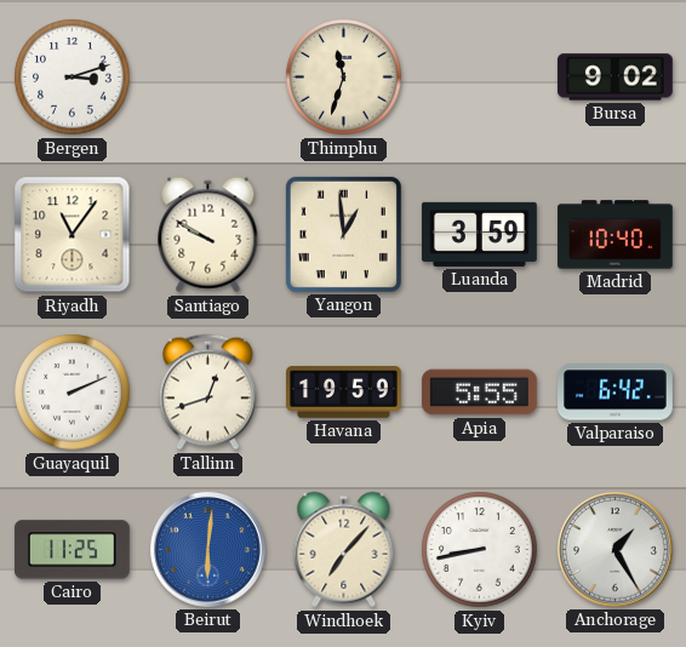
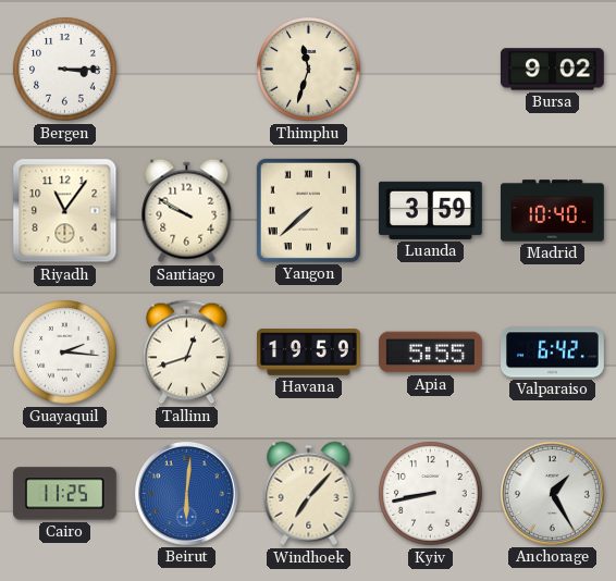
Bergen: 3:12 -> 3:15
Yangon: 12:59 -> 7:38
Guayaquil: 2:11 -> 2:16
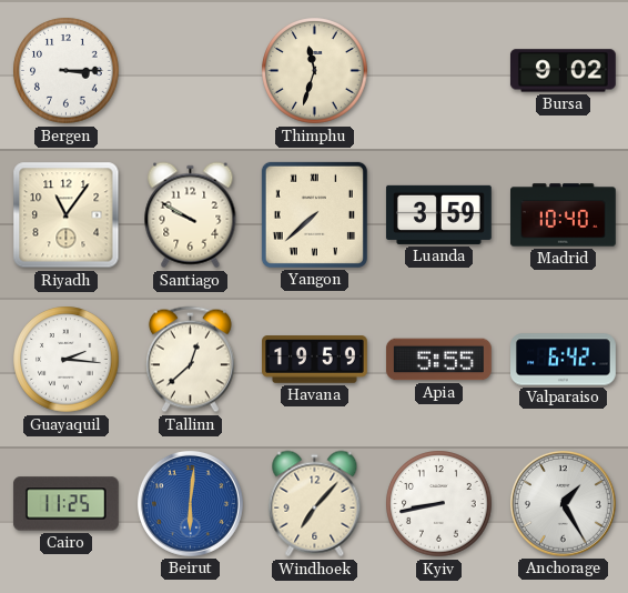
Tallinn: 12:42 -> 12:38
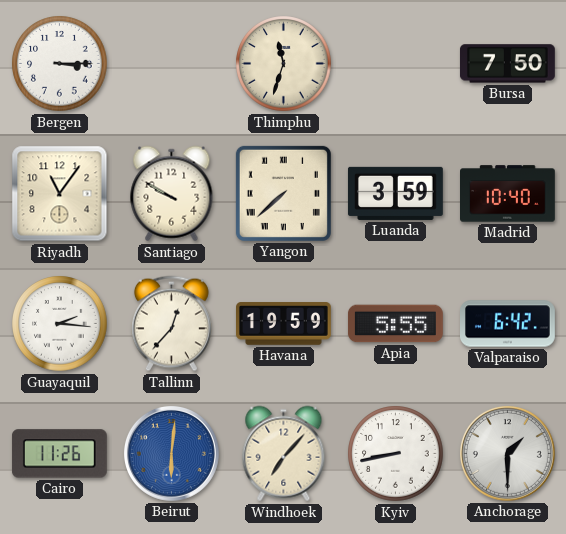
Bursa: 9:02 -> 7:50
Tallinn: 12:38 -> 12:37
Cairo: 11:25 -> 11:26
Anchorage: 1:25 -> 1:30
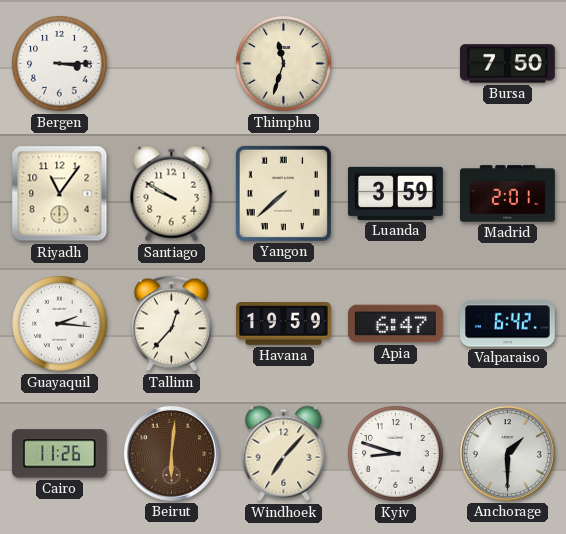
Madrid: 10:40 -> 2:01
Apia: 5:55 -> 6:47
Beirut dial: blue -> brown
Kyiv: 8:43 -> 8:48
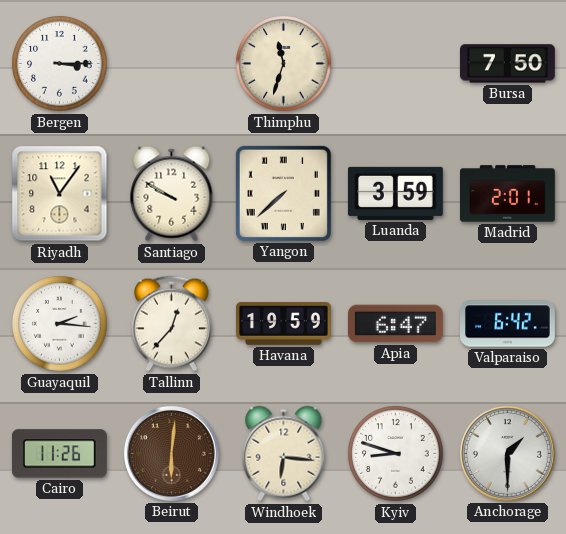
Windhoek: 7:07 -> 6:16
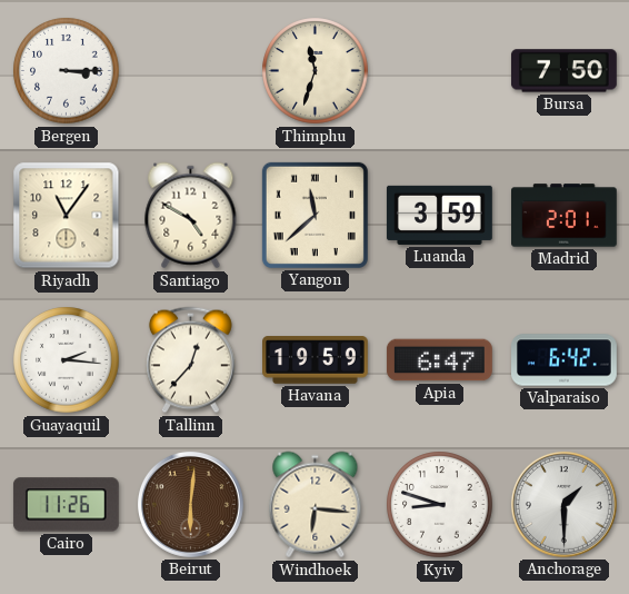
Santiago: 9:50 -> 4:50
Yangon: 7:38 -> 11:38
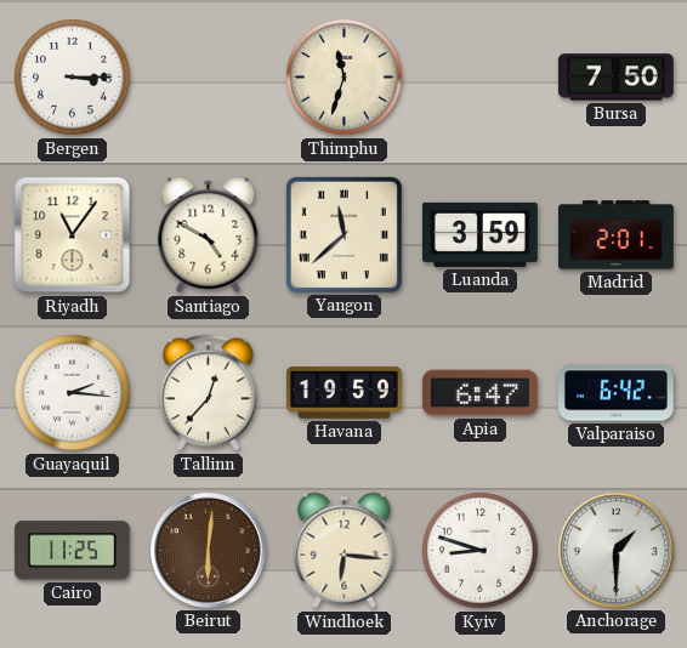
Cairo: 11:26 -> 11:25
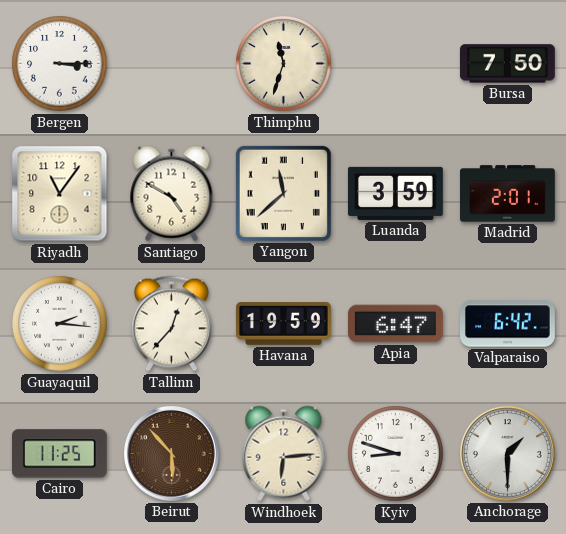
Beirut: 6:01 -> 5:53
Windhoek: 6:16 -> 6:14
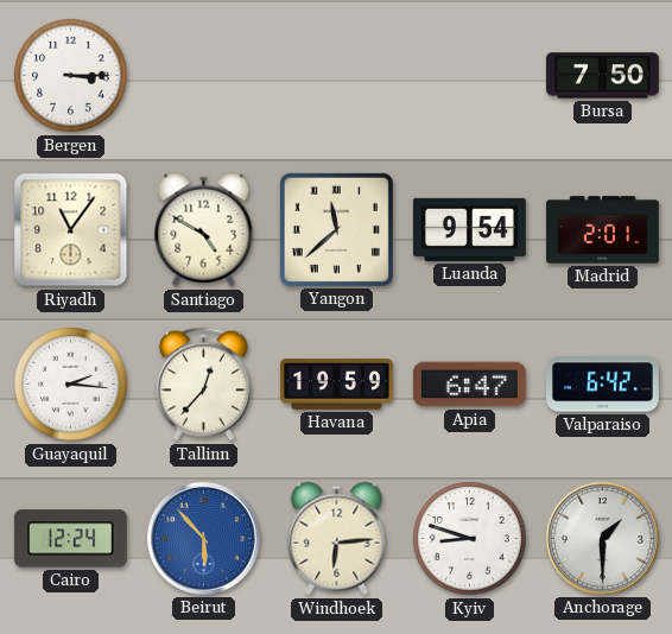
Thimphu: 11:33 -> none
Luanda: 3:59 -> 9:54
Cairo: 11:25 -> 12:24
Beirut dial: brown -> blue
